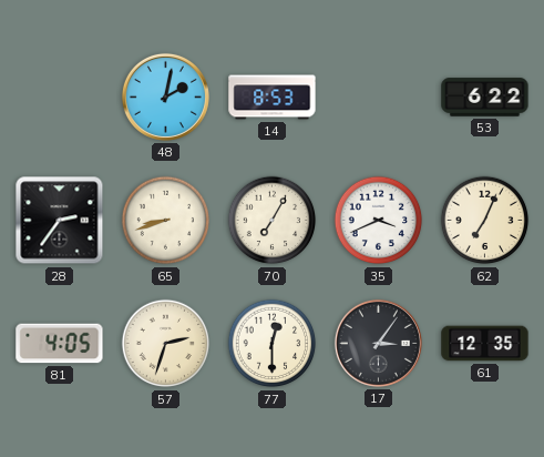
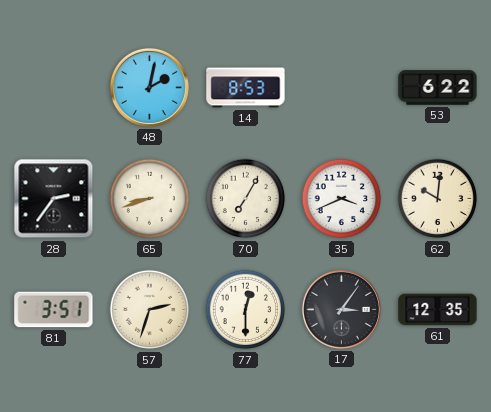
62: 7:04 -> 10:01
81: 4:05 -> 3:51
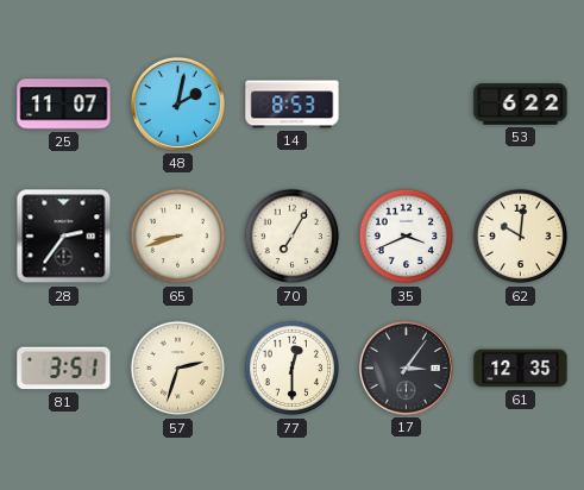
25: none -> 11:07
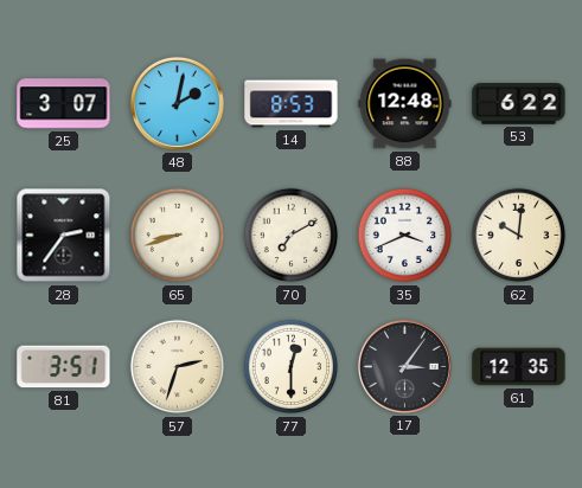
25: 11:07 -> 3:07
88: none -> 12:48
70: 7:05 -> 7:10
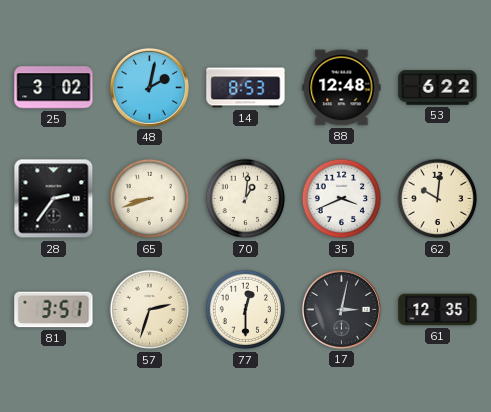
25: 3:07 -> 3:02
70: 7:10 -> 1:01
17: 3:06 -> 3:02
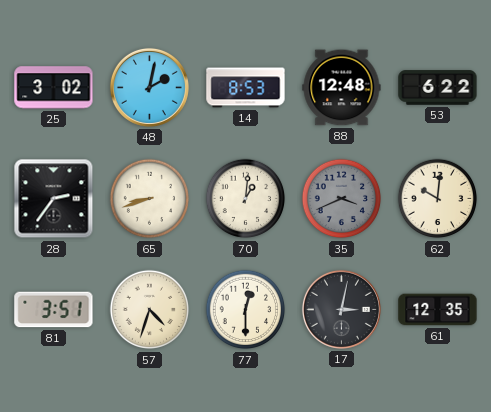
35 dial: white -> grey
57: 2:33 -> 4:33
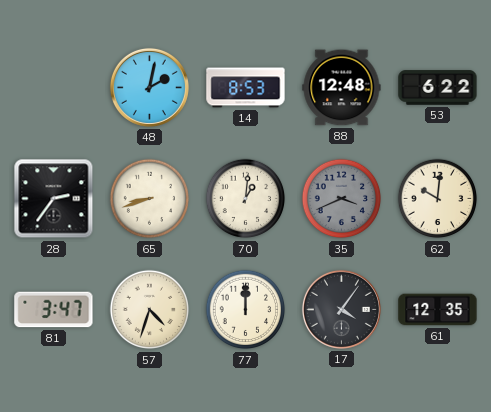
25: 3:02 -> none
81: 3:51 -> 3:47
77: 12:30 -> 12:00
17: 3:02 -> 4:06
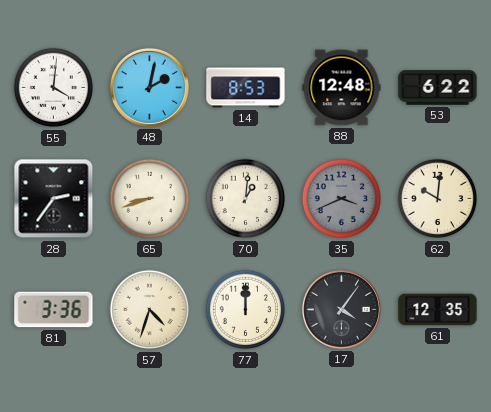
55: none -> 4:01
81: 3:47 -> 3:36
